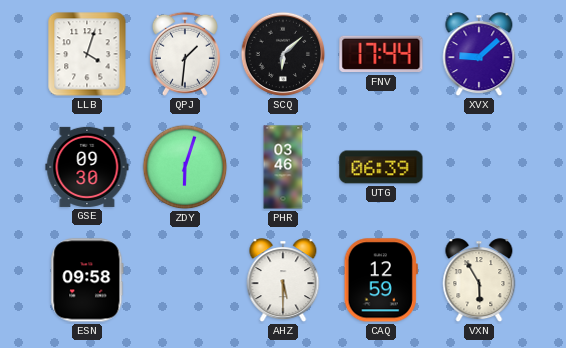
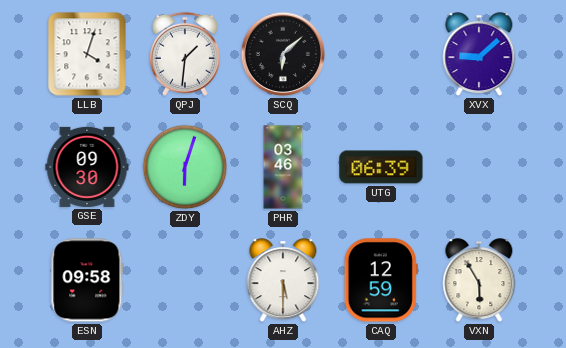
FNV: 17:44 -> none
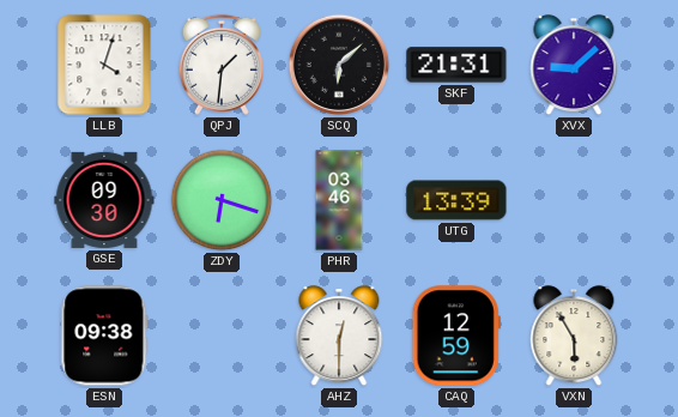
SKF: none -> 21:31
ZDY: 6:03 -> 6:18
UTG: 06:39 -> 13:39
ESN: 09:58 -> 09:38
AHZ: 5:30 -> 12:30
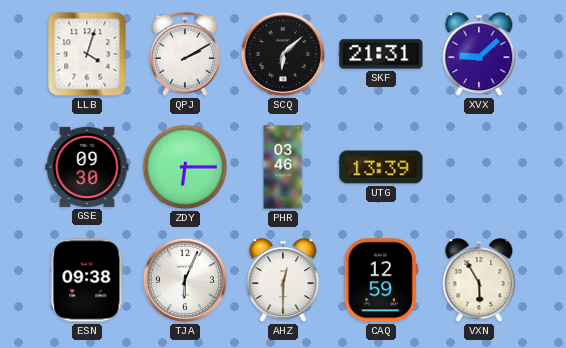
QPJ: 1:31 -> 2:10
ZDY: 6:18 -> 6:15
TJA: none -> 6:04
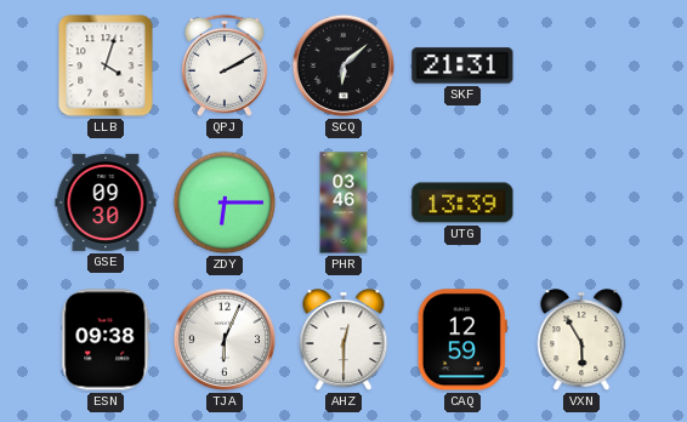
XVX: 9:08 -> none
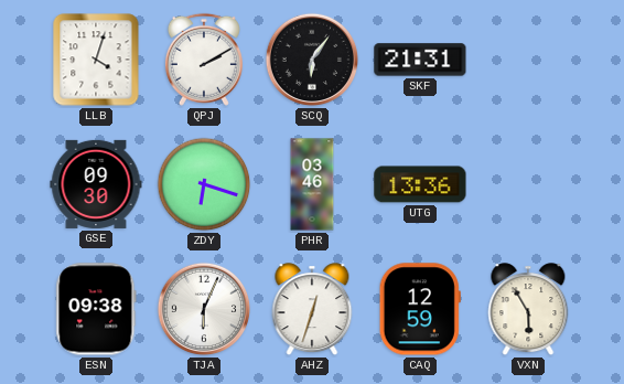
SCQ: 6:08 -> 6:06
ZDY: 6:15 -> 6:18
UTG: 13:39 -> 13:36
AHZ: 12:30 -> 12:33
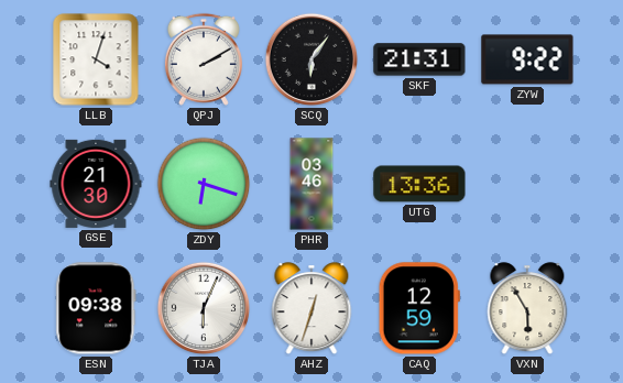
ZYW: none -> 9:22
GSE: 09:30 -> 21:30
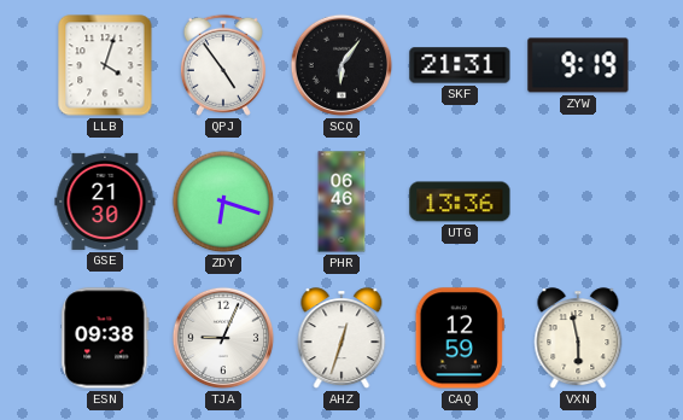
QPJ: 2:10 -> 4:54
ZYW: 9:22 -> 9:19
PHR: 03:46 -> 06:46
TJA: 6:04 -> 9:04
VXN: 5:55 -> 5:58
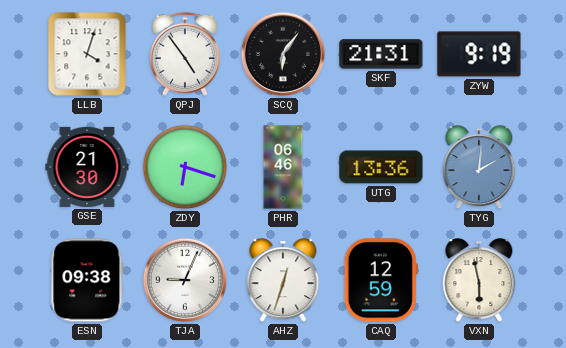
TYG: none -> 2:01
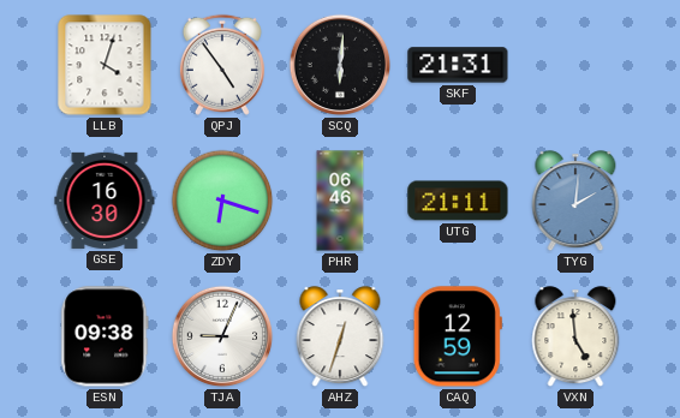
SCQ: 6:06 -> 6:01
ZYW: 9:19 -> none
GSE: 21:30 -> 16:30
UTG: 13:36 -> 21:11
VXN: 5:58 -> 4:59
